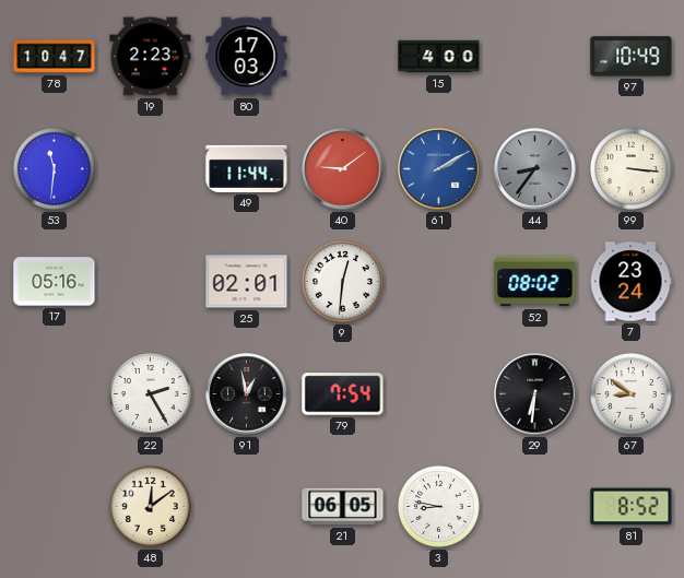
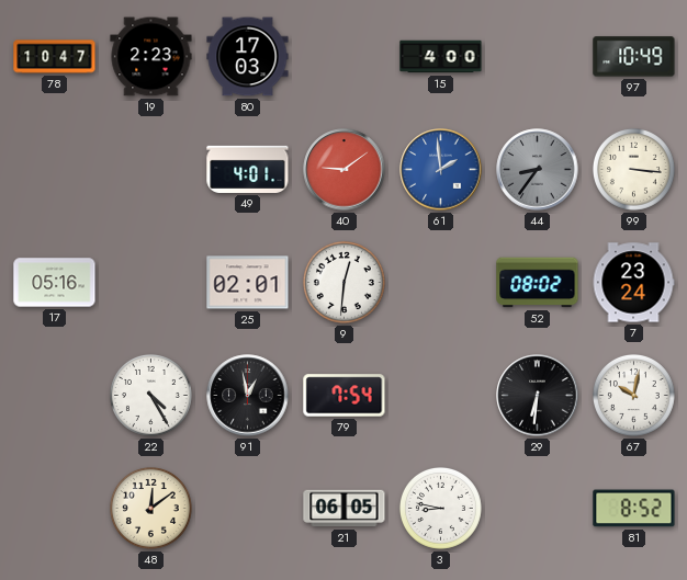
53: 11:31 -> none
49: 11:44 -> 4:01
61: 2:10 -> 1:59
22: 2:25 -> 4:25
67: 8:51 -> 10:02
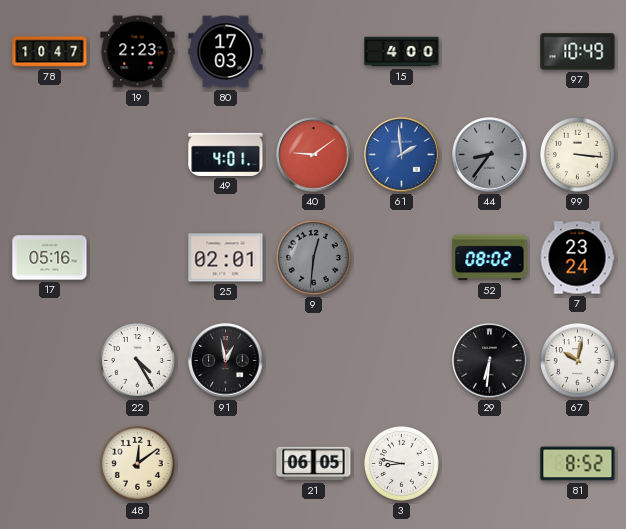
9 dial: white -> grey
79: 7:54 -> none
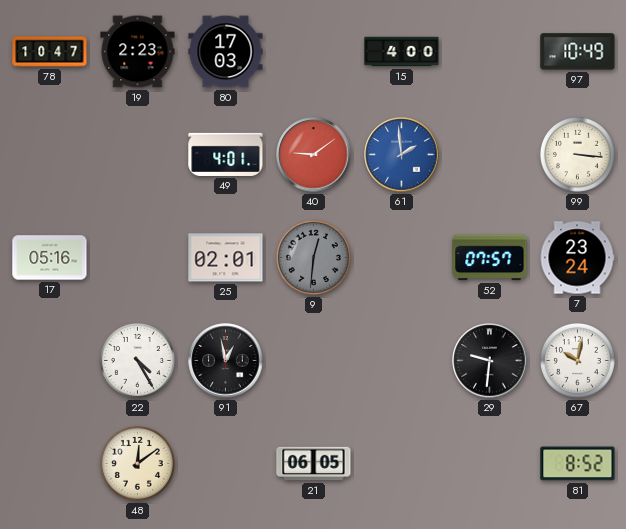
44: 8:36 -> none
52: 08:02 -> 07:57
29: 6:31 -> 9:31
3: 8:47 -> none
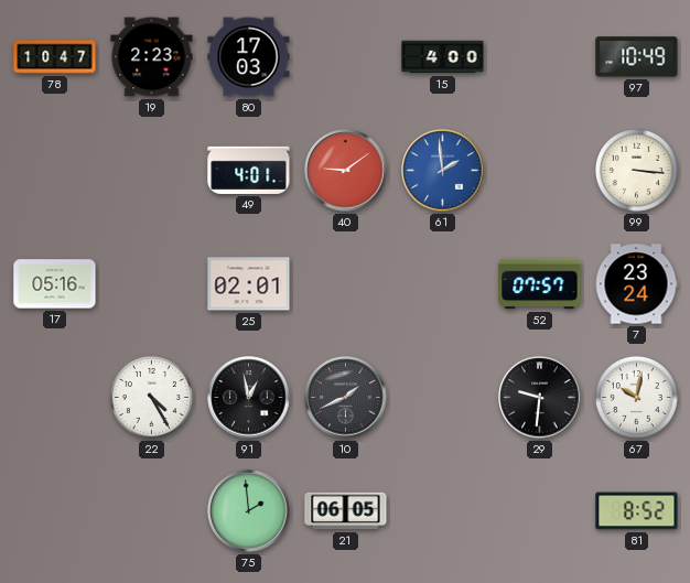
9: 12:31 -> none
10: none -> 1:41
48: 12:09 -> none
75: none -> 1:59
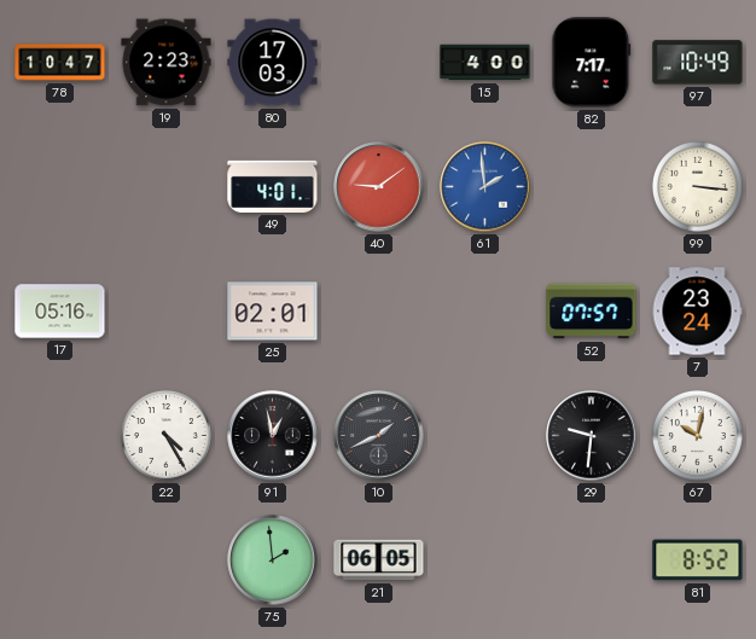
82: none -> 7:17
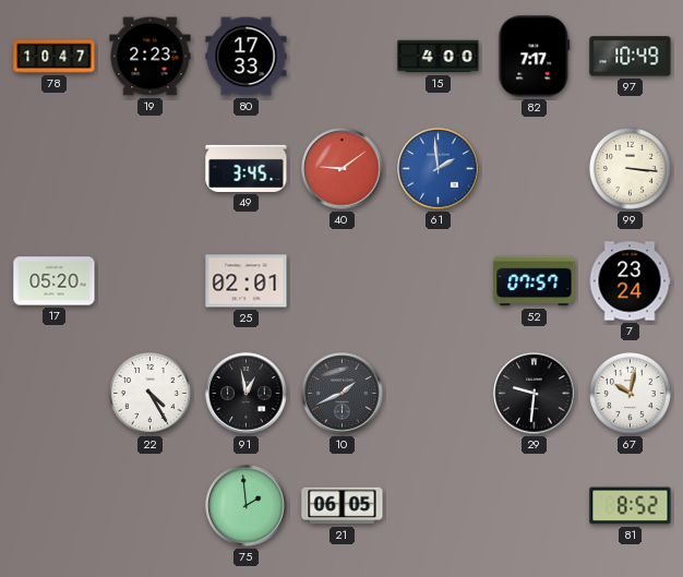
80: 17:03 -> 17:33
49: 4:01 -> 3:45
17: 05:16 -> 05:20
